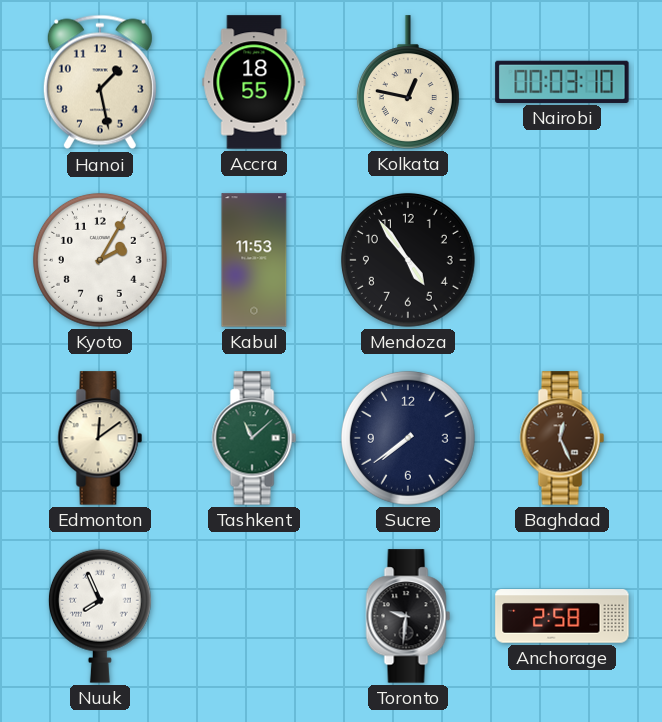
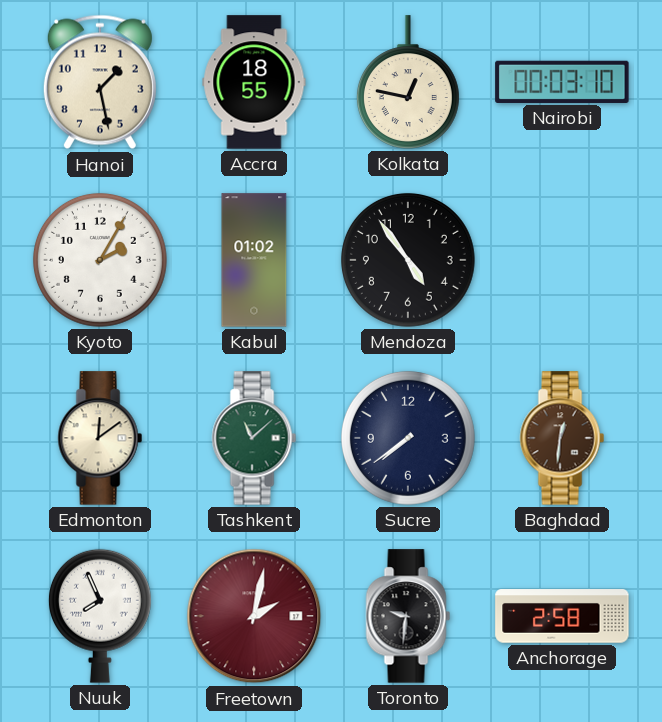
Kabul: 11:53 -> 01:02
Baghdad: 12:26 -> 12:31
Freetown: none -> 2:02
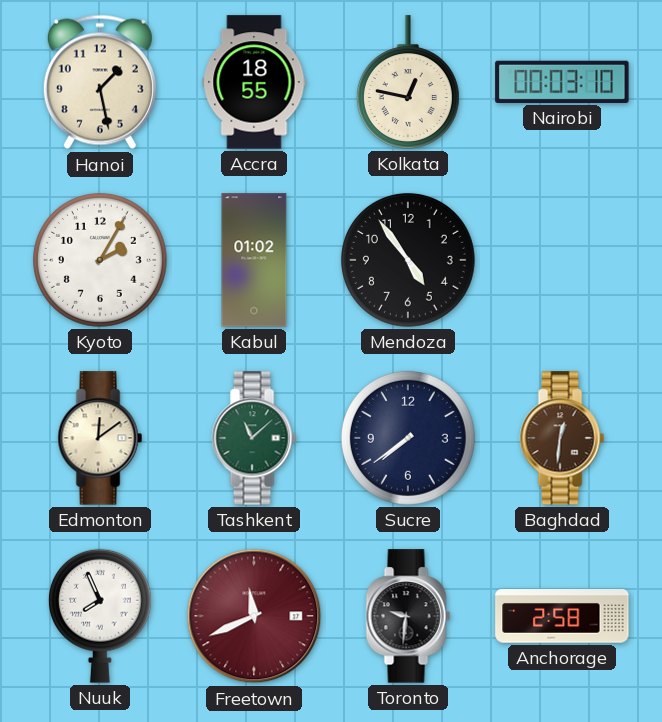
Freetown: 2:02 -> 11:41
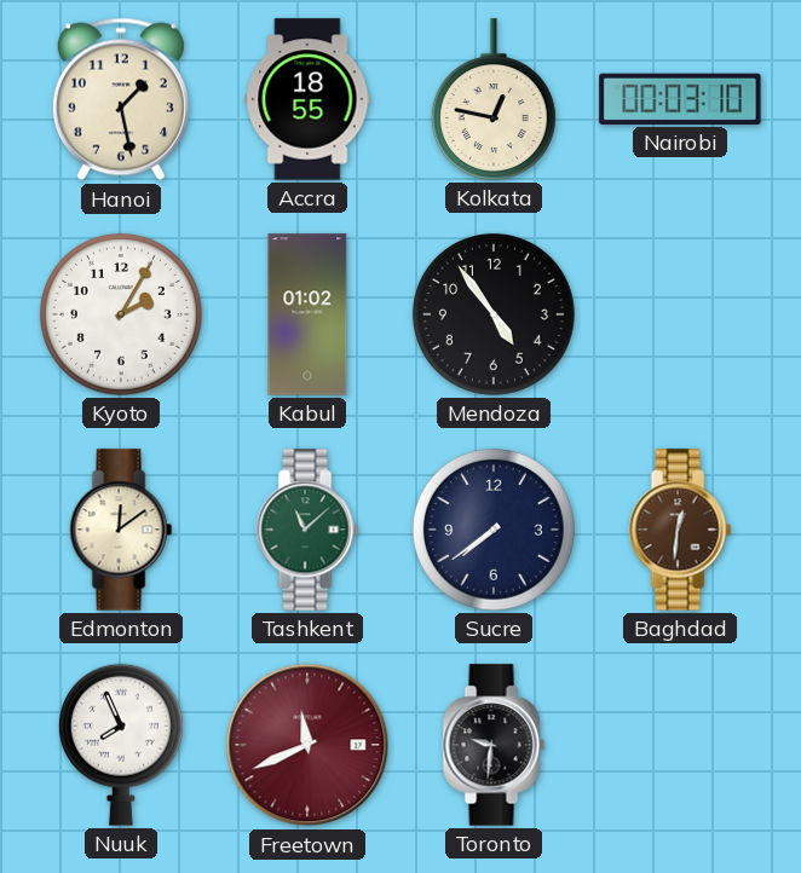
Anchorage: 2:58 -> none
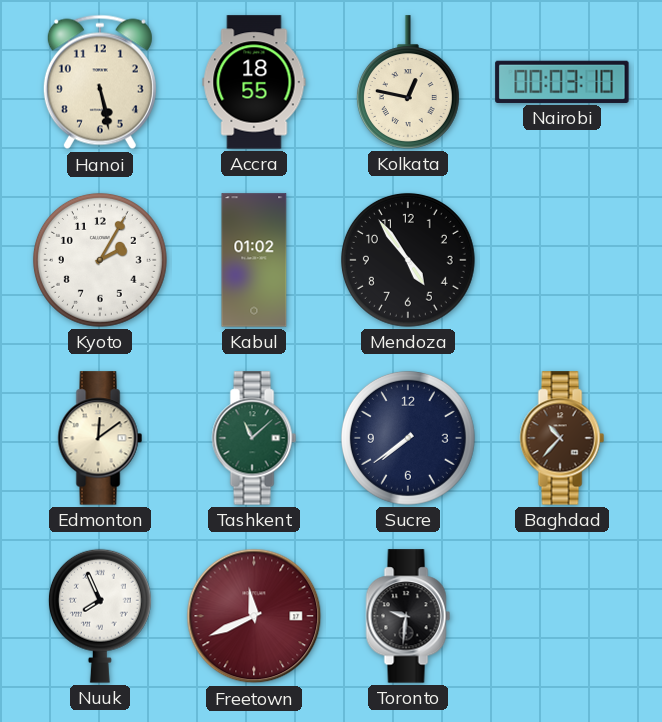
Hanoi: 1:28 -> 5:28
Baghdad: 12:31 -> 10:37
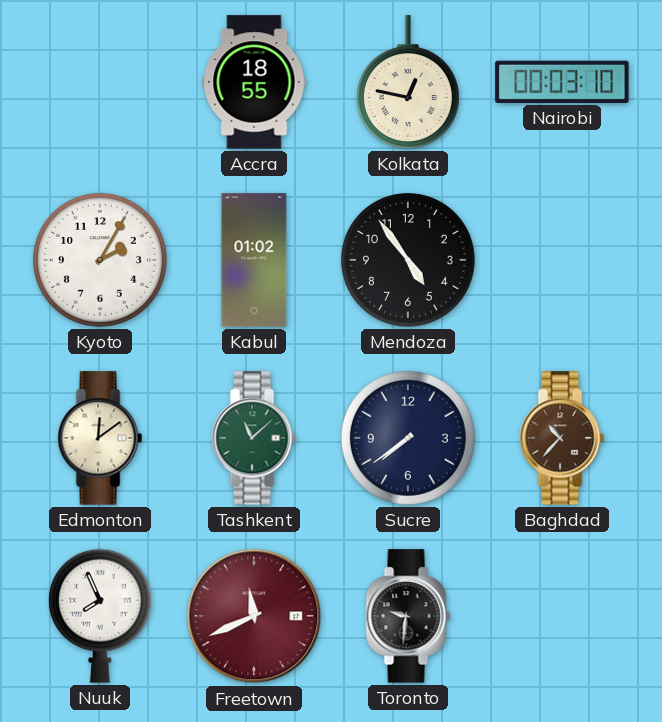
Hanoi: 5:28 -> none
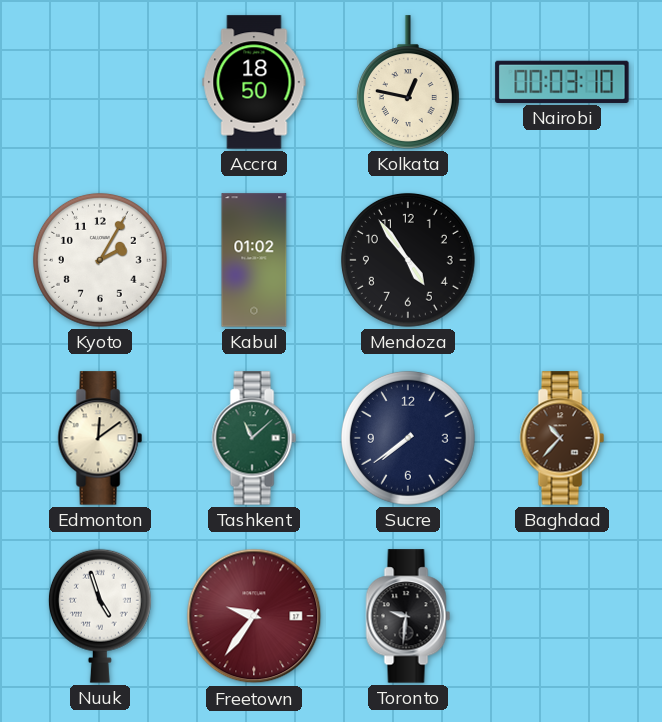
Accra: 18:55 -> 18:50
Nuuk: 7:56 -> 4:57
Freetown: 11:41 -> 9:36
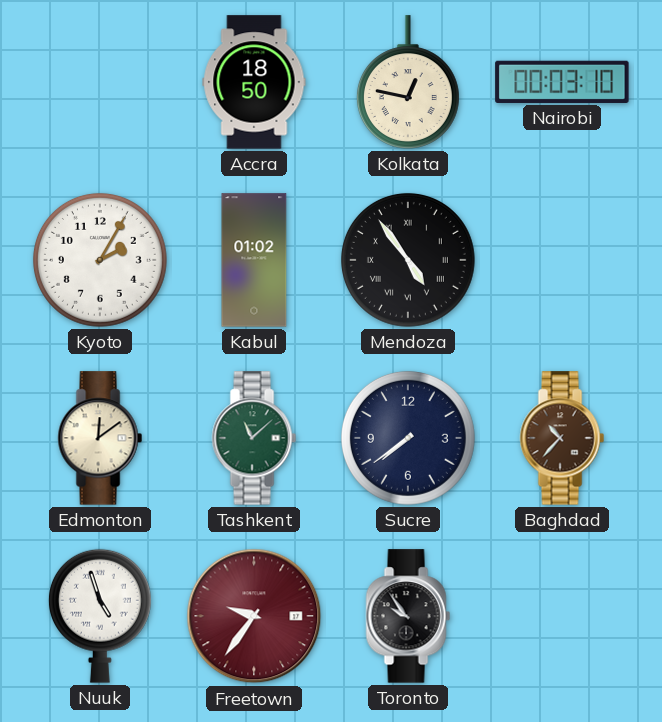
Mendoza numerals: Arabic -> Roman
Toronto: 9:31 -> 9:54
